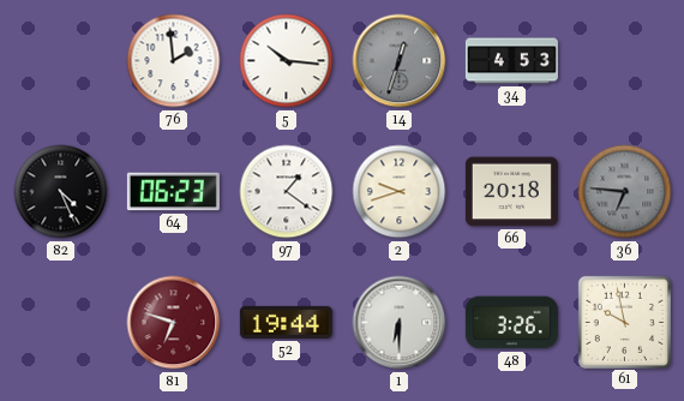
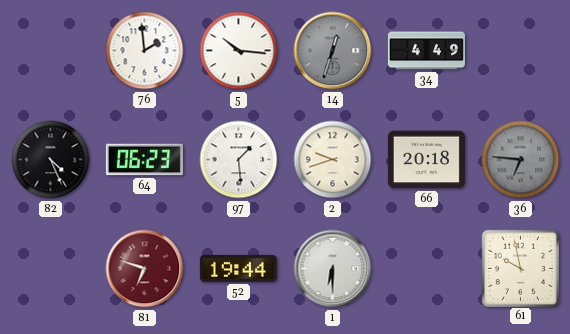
34: 4:53 -> 4:49
97: 1:21 -> 1:29
48: 3:26 -> none
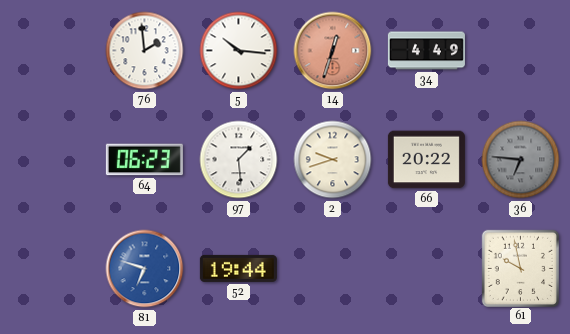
14 dial: grey -> salmon
82: 4:26 -> none
66: 20:18 -> 20:22
81 dial: burgundy -> blue
1: 6:30 -> none
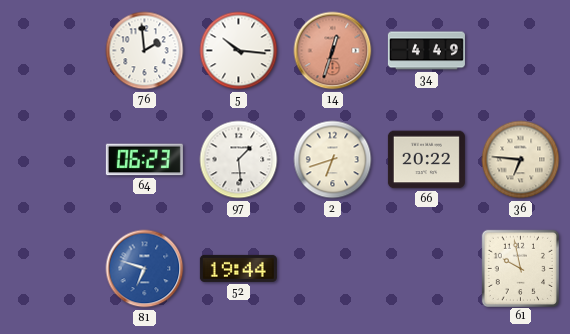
2: 9:42 -> 6:42
36 dial: grey -> cream
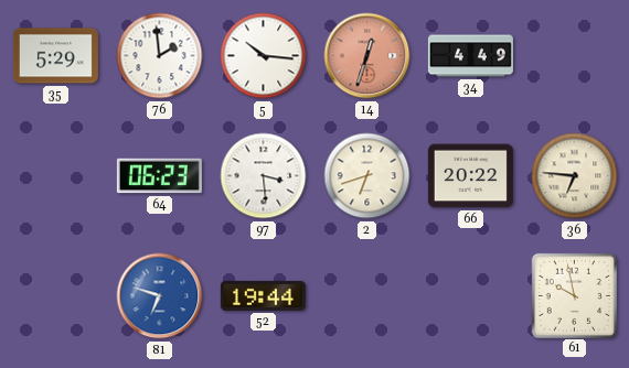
35: none -> 5:29
97: 1:29 -> 3:29
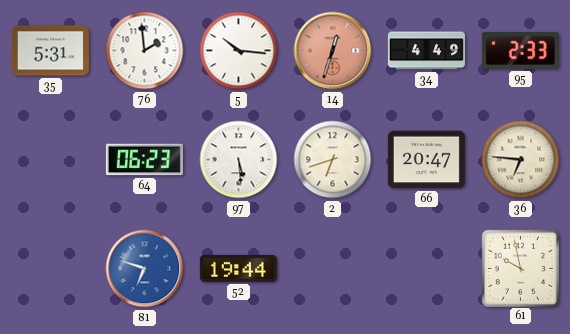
35: 5:29 -> 5:31
95: none -> 2:33
97: 3:29 -> 5:29
66: 20:22 -> 20:47
